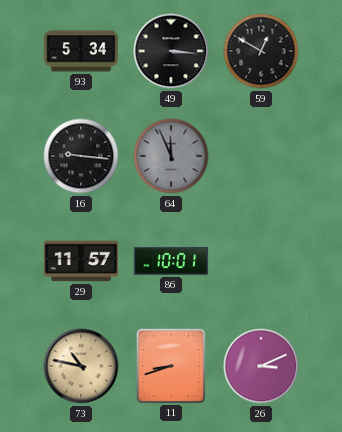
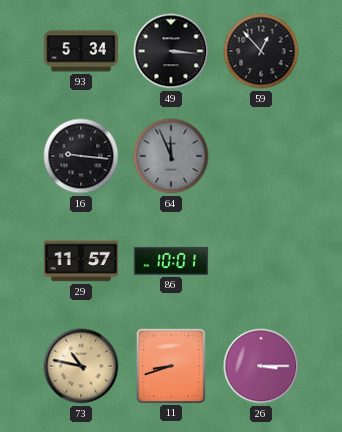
59: 12:50 -> 12:53
26: 3:11 -> 3:15
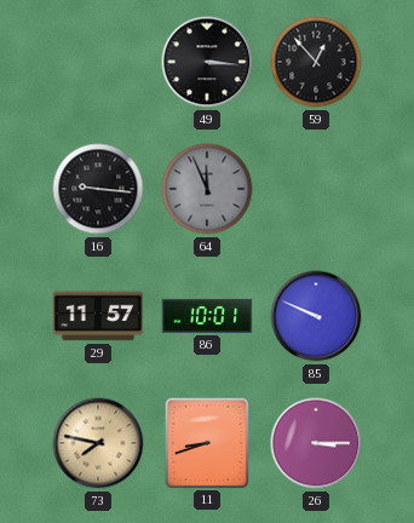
93: 5:34 -> none
85: none -> 9:49
73: 10:47 -> 7:47
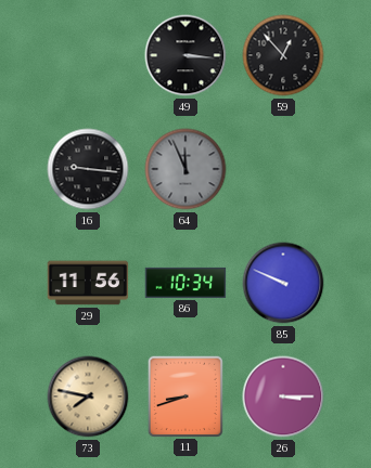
29: 11:57 -> 11:56
86: 10:01 -> 10:34
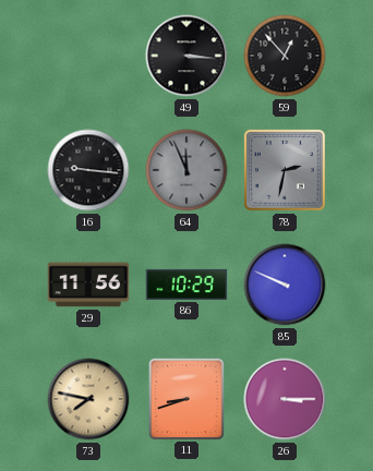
78: none -> 2:32
86: 10:34 -> 10:29
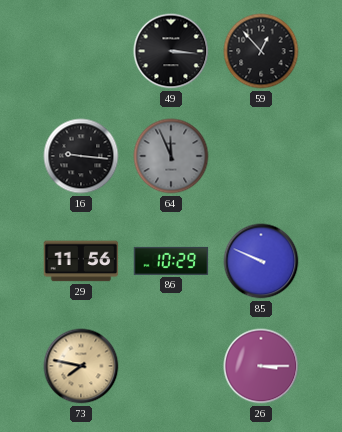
78: 2:32 -> none
11: 8:42 -> none
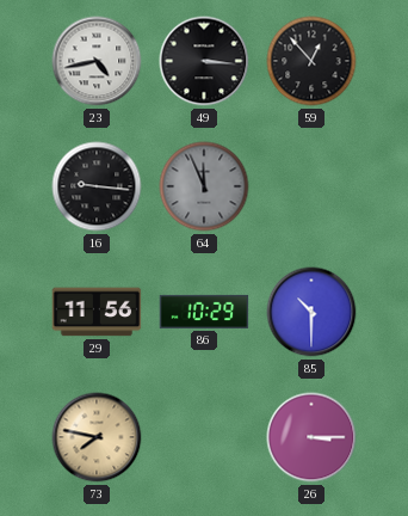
23: none -> 4:43
85: 9:49 -> 10:30
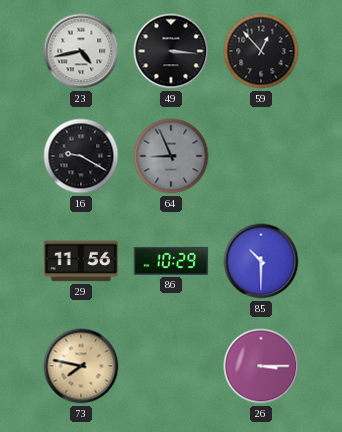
16: 9:16 -> 9:20
64: 11:56 -> 8:56
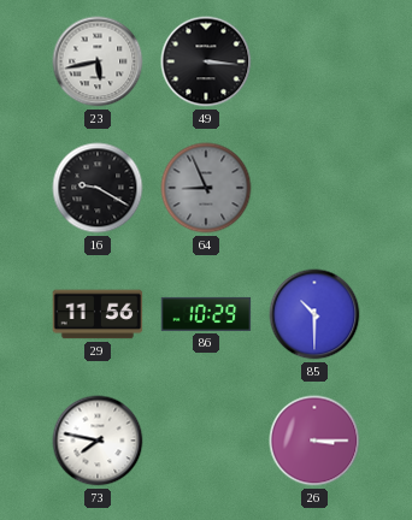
23: 4:43 -> 5:43
59: 12:53 -> none
73 dial: champagne -> white
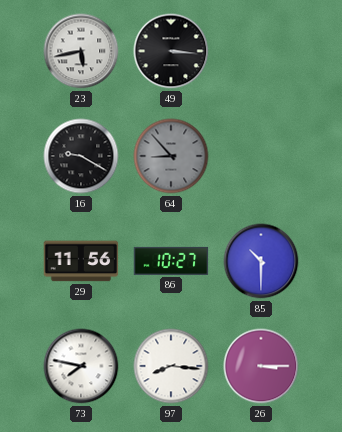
64: 8:56 -> 8:53
86: 10:29 -> 10:27
97: none -> 8:16
